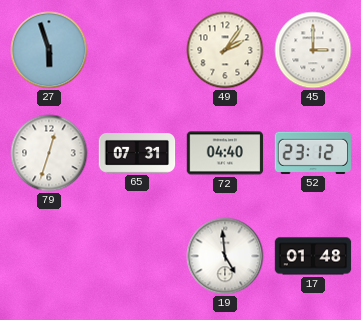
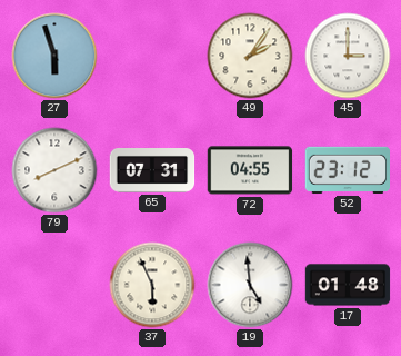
79: 12:33 -> 8:11
72: 04:40 -> 04:55
37: none -> 5:56
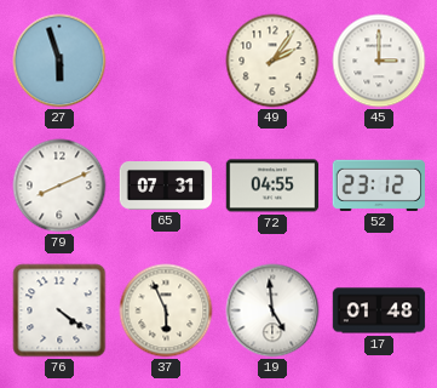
76: none -> 4:21
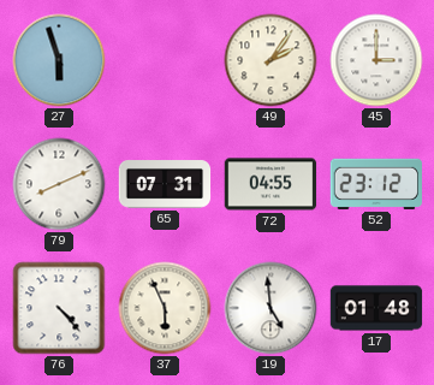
76: 4:21 -> 4:23
